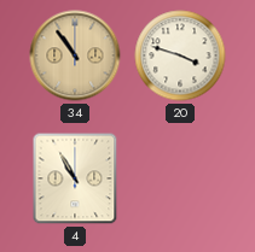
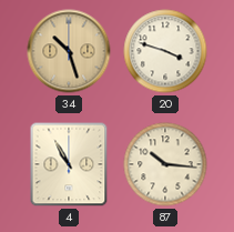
34: 10:54 -> 10:27
87: none -> 10:16
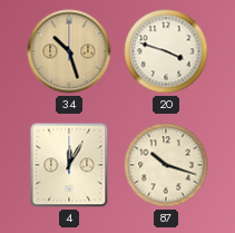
4: 10:55 -> 12:05
87: 10:16 -> 10:18
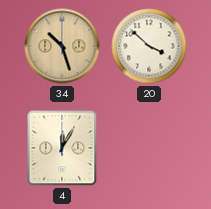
20: 3:48 -> 3:52
87: 10:18 -> none
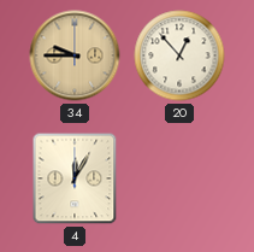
34: 10:27 -> 9:45
20: 3:52 -> 12:53
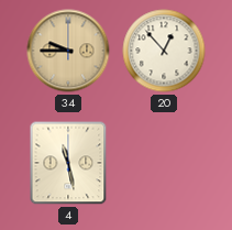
4: 12:05 -> 11:28
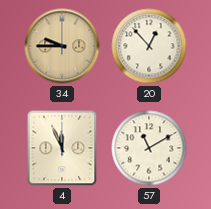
4: 11:28 -> 11:56
57: none -> 11:10
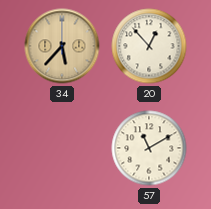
34: 9:45 -> 5:37
4: 11:56 -> none
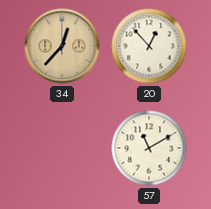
34: 5:37 -> 12:37
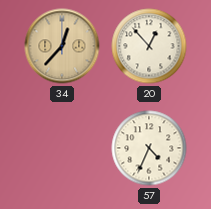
57: 11:10 -> 4:34
